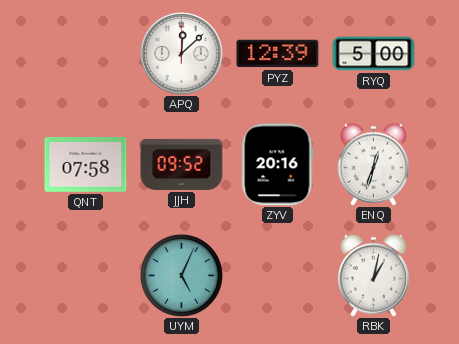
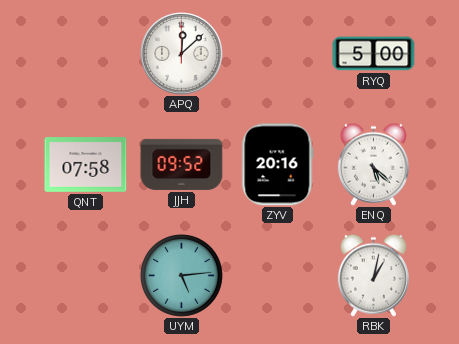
PYZ: 12:39 -> none
ENQ: 12:33 -> 5:22
UYM: 5:04 -> 5:14
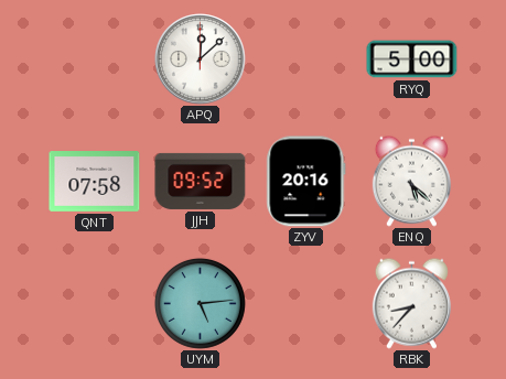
RBK: 1:02 -> 8:37
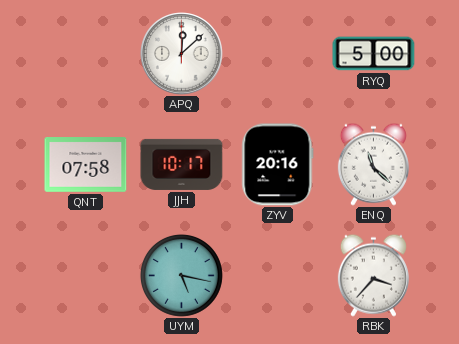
JJH: 09:52 -> 10:17
ENQ: 5:22 -> 11:22
UYM: 5:14 -> 5:17
RBK: 8:37 -> 3:37
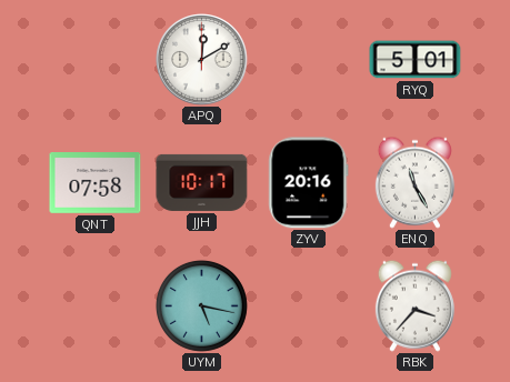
APQ: 12:08 -> 12:10
RYQ: 5:00 -> 5:01
ENQ: 11:22 -> 11:25
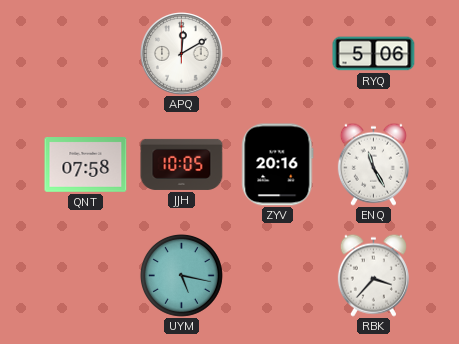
RYQ: 5:01 -> 5:06
JJH: 10:17 -> 10:05
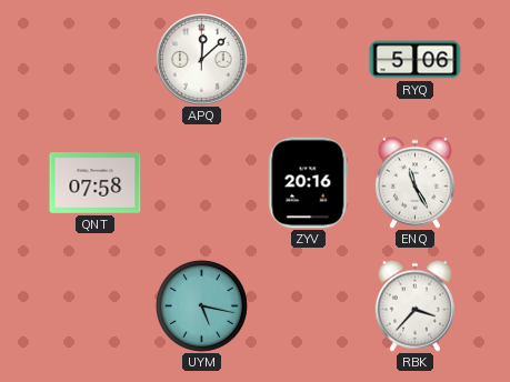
APQ: 12:10 -> 12:08
JJH: 10:05 -> none
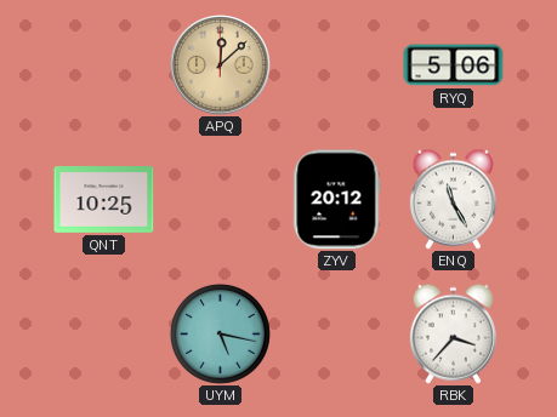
APQ dial: white -> champagne
QNT: 07:58 -> 10:25
ZYV: 20:16 -> 20:12
